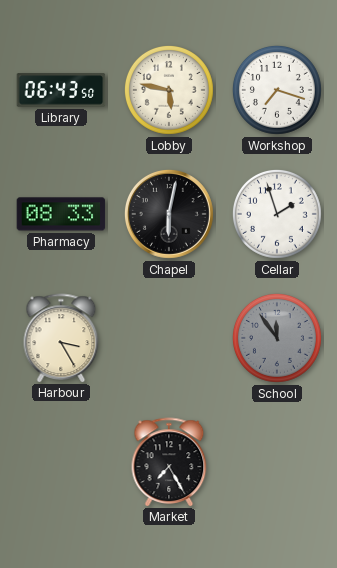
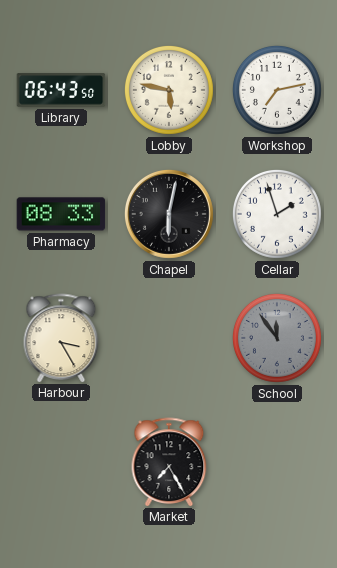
Workshop: 7:18 -> 7:13
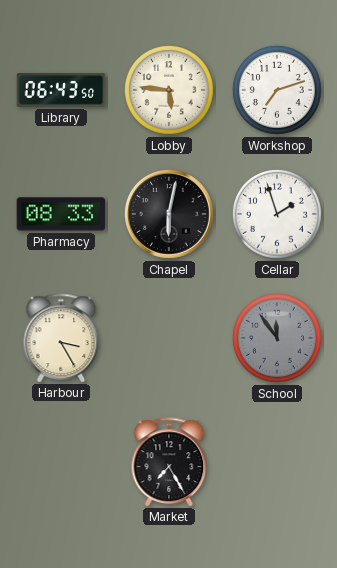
Lobby: 5:47 -> 5:46
Workshop: 7:13 -> 7:12
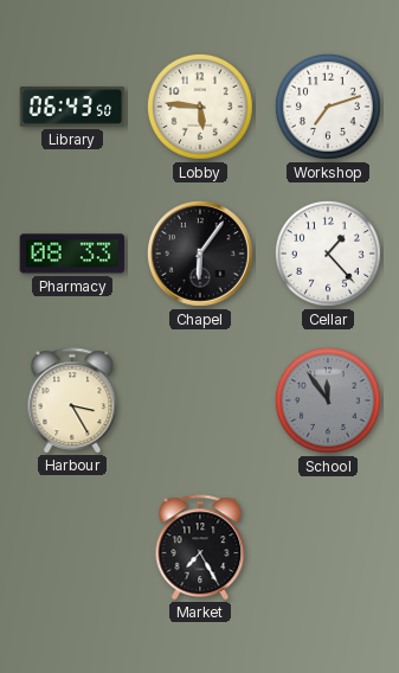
Chapel: 6:02 -> 6:06
Cellar: 1:57 -> 1:23
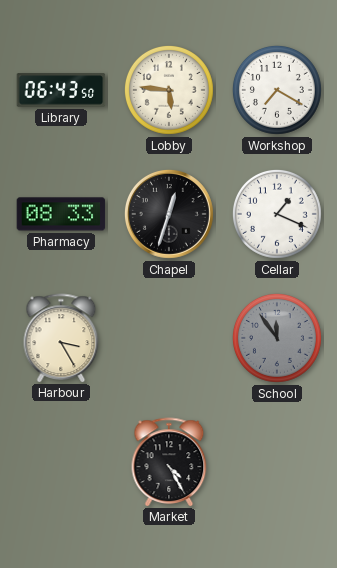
Workshop: 7:12 -> 7:20
Chapel: 6:06 -> 12:33
Cellar: 1:23 -> 1:19
Market: 7:25 -> 4:25
